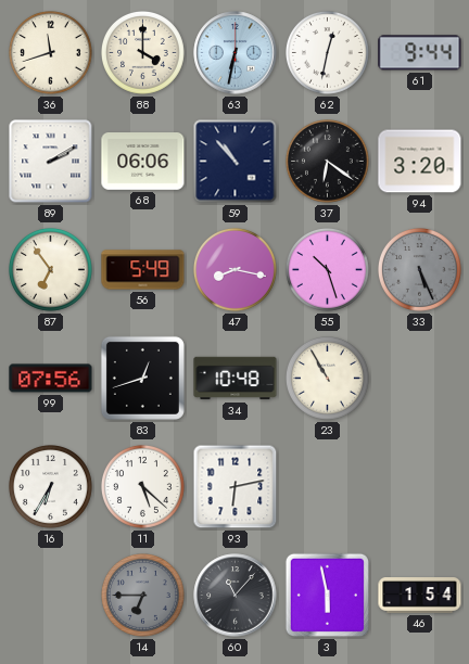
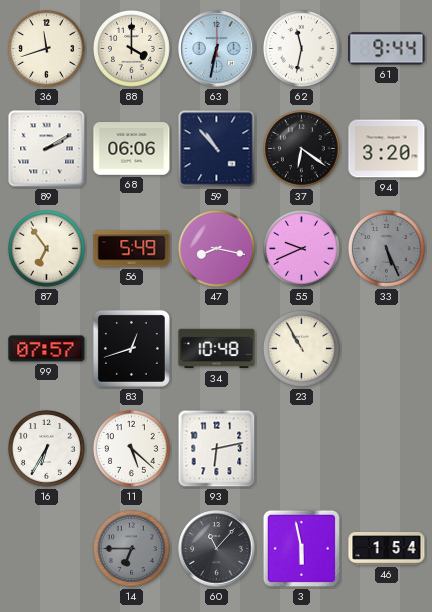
62: 12:32 -> 11:32
55: 10:27 -> 9:41
99: 07:56 -> 07:57
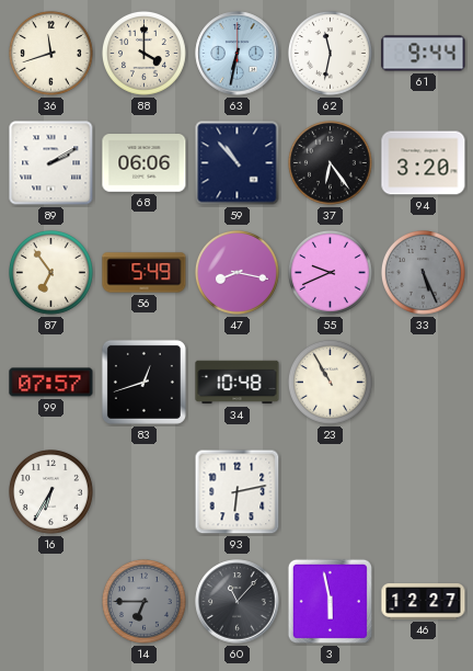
37: 6:21 -> 6:24
11: 5:22 -> none
46: 1:54 -> 12:27
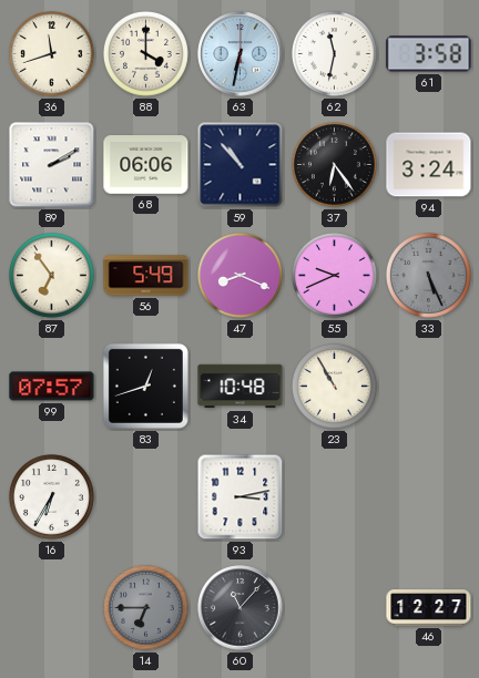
61: 9:44 -> 3:58
94: 3:20 -> 3:24
47: 8:17 -> 8:19
93: 6:13 -> 3:13
3: 5:58 -> none
